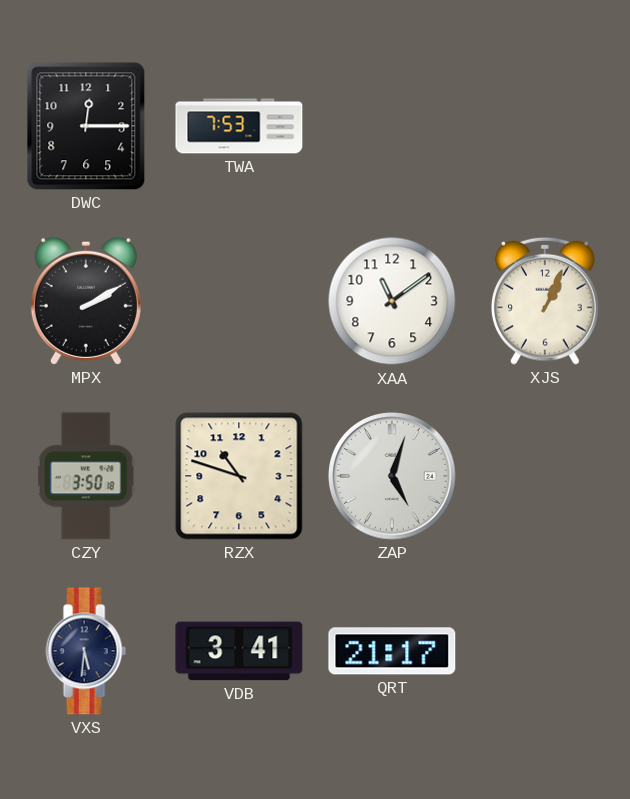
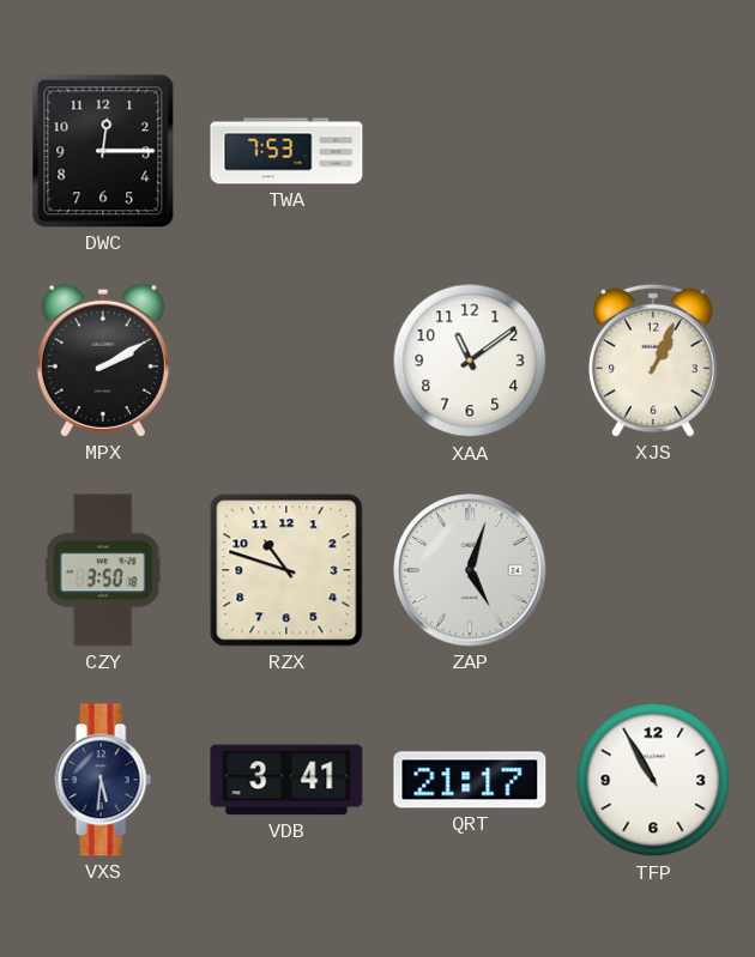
TFP: none -> 10:55
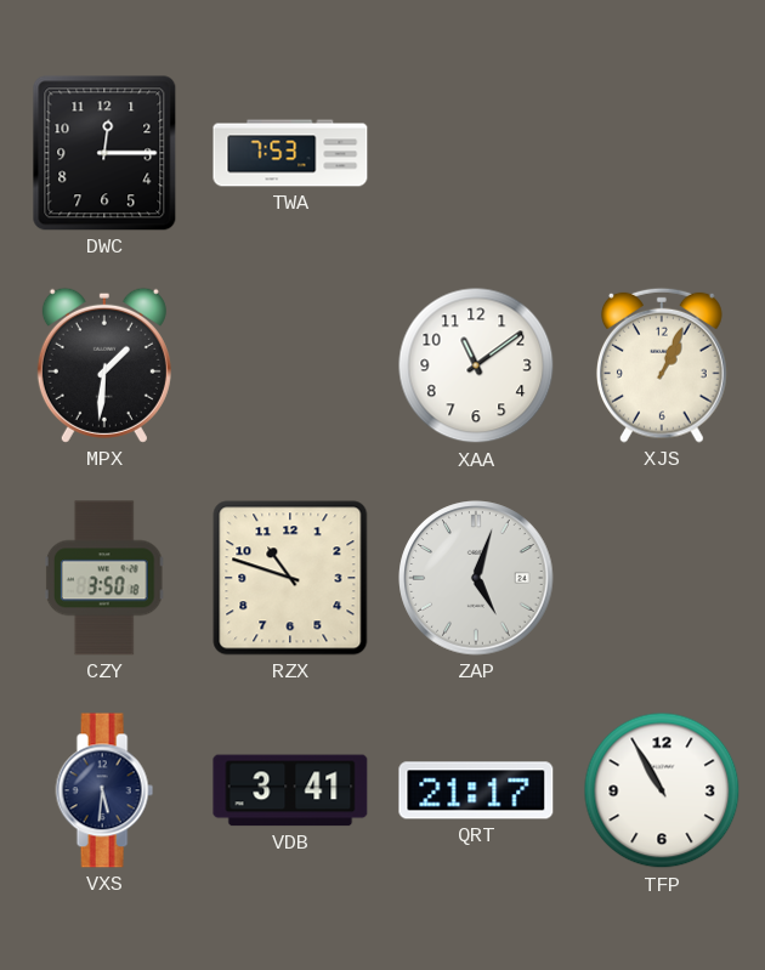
MPX: 2:10 -> 1:31
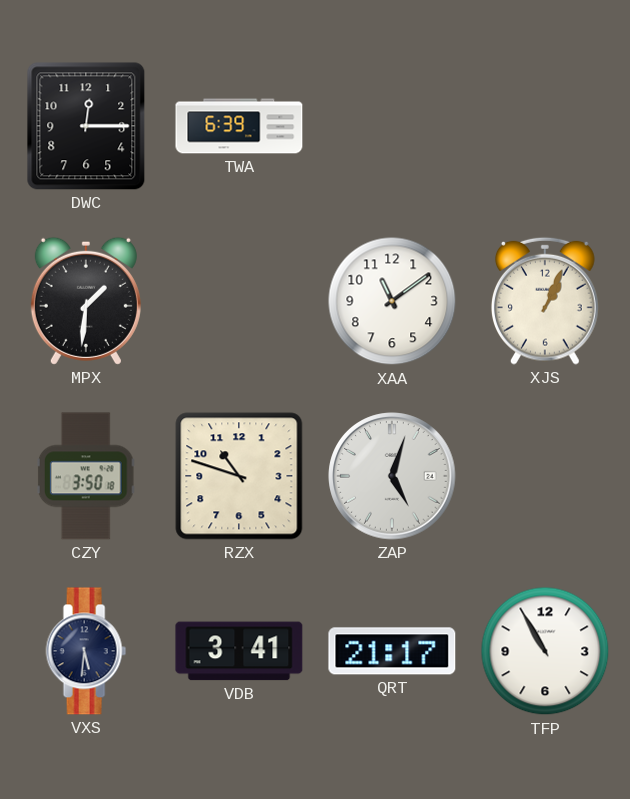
TWA: 7:53 -> 6:39
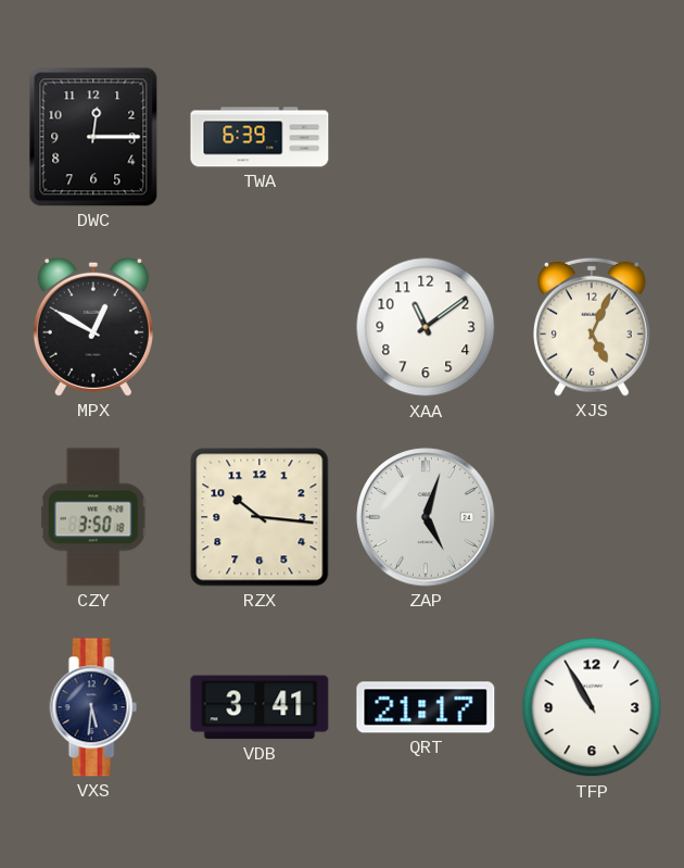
MPX: 1:31 -> 12:50
XJS: 1:04 -> 5:04
RZX: 10:48 -> 10:16
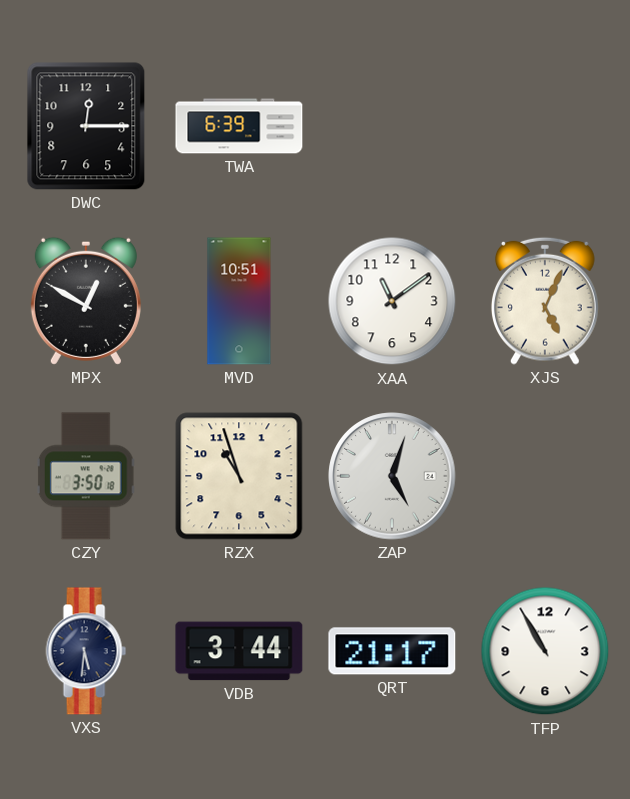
MVD: none -> 10:51
RZX: 10:16 -> 10:57
VDB: 3:41 -> 3:44
